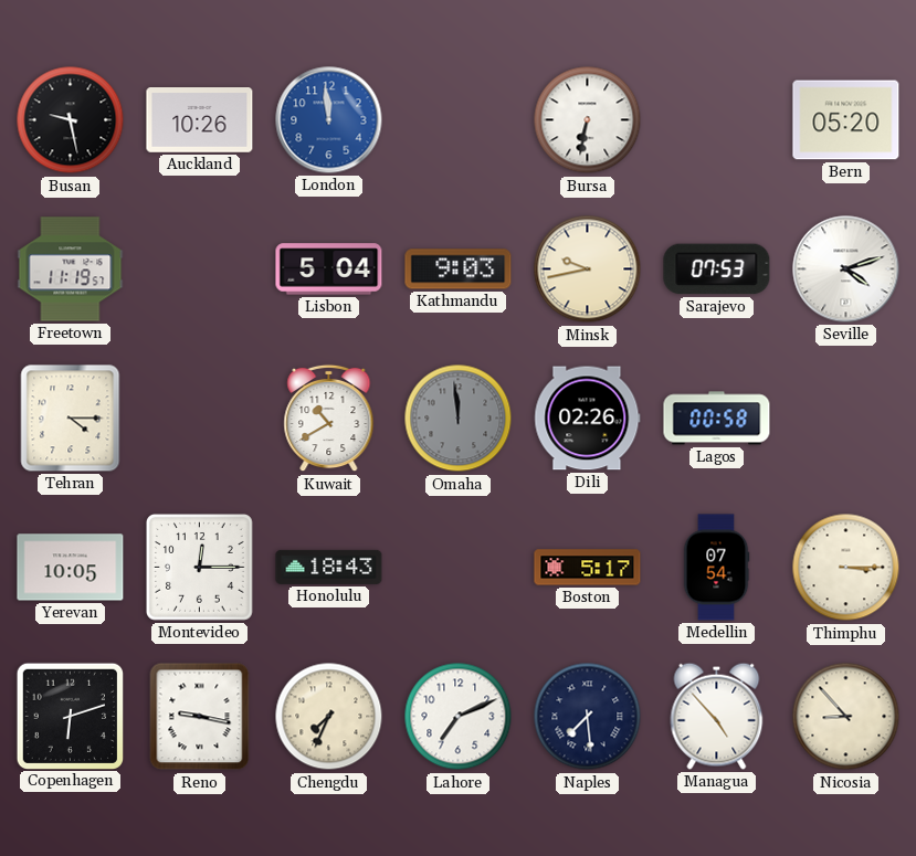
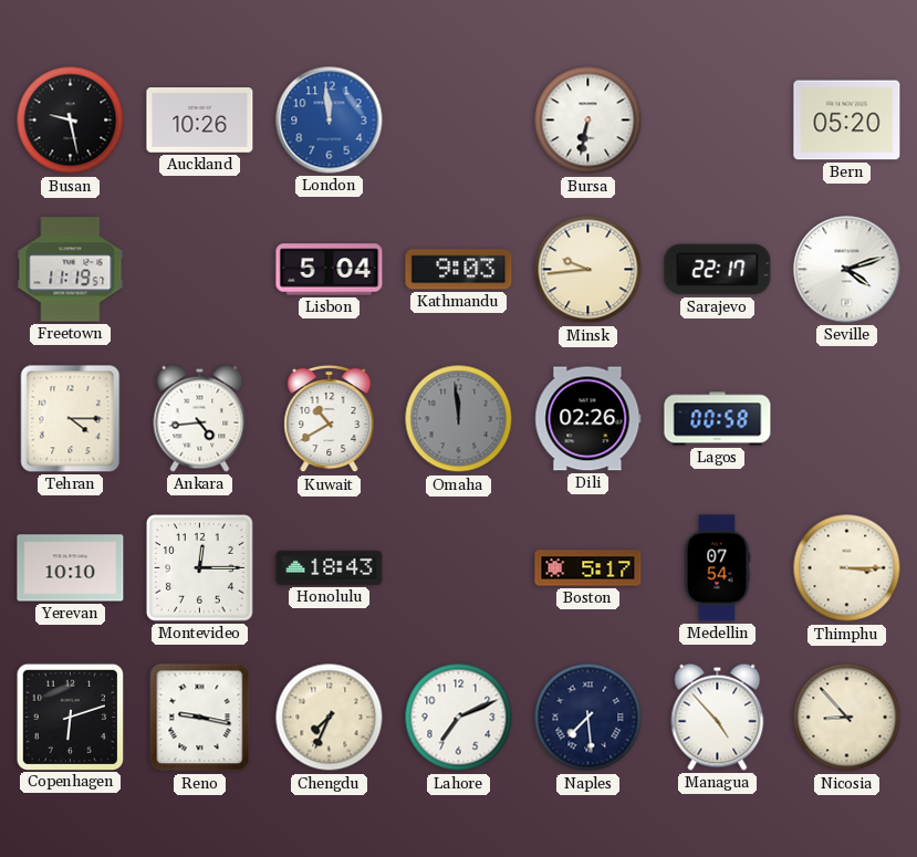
Minsk: 9:43 -> 9:44
Sarajevo: 07:53 -> 22:17
Ankara: none -> 4:44
Yerevan: 10:05 -> 10:10
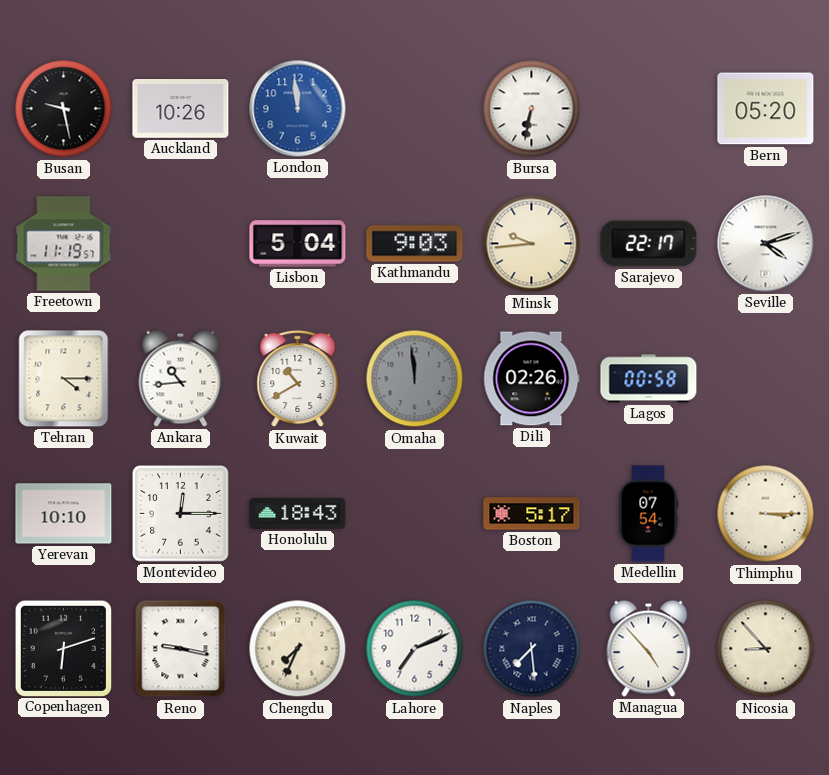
Ankara: 4:44 -> 10:44
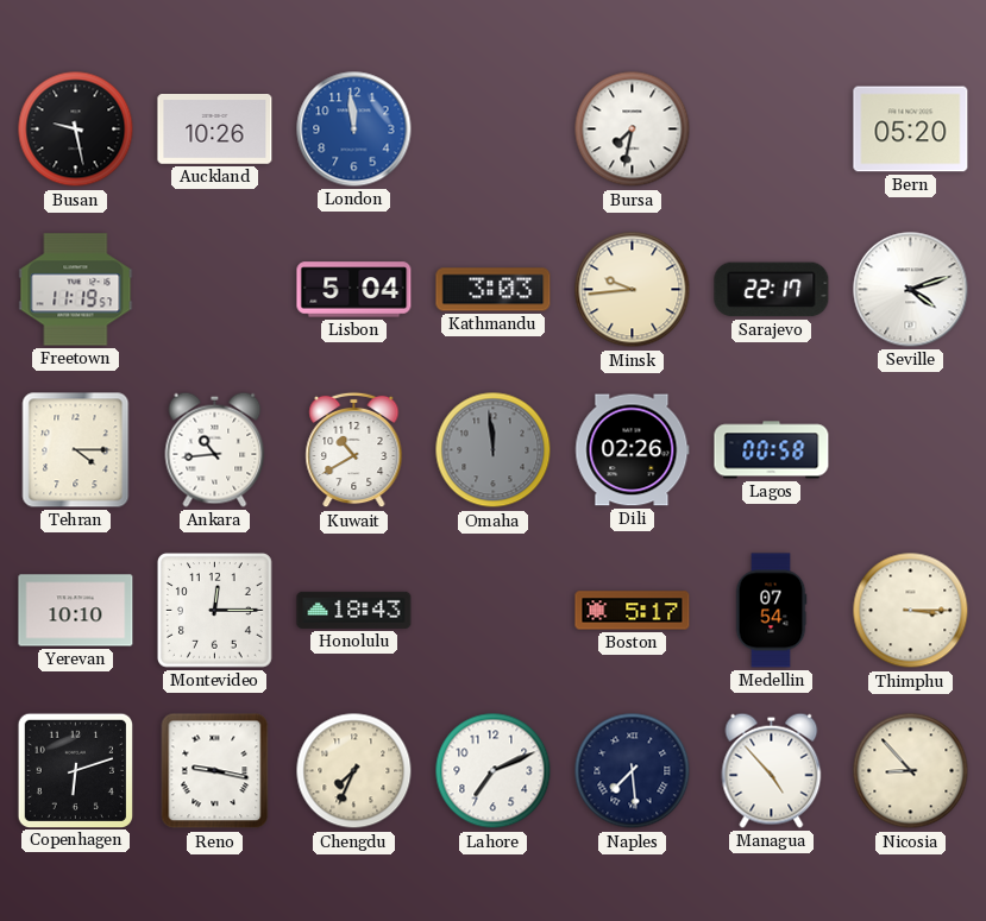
Bursa: 6:32 -> 7:32
Kathmandu: 9:03 -> 3:03
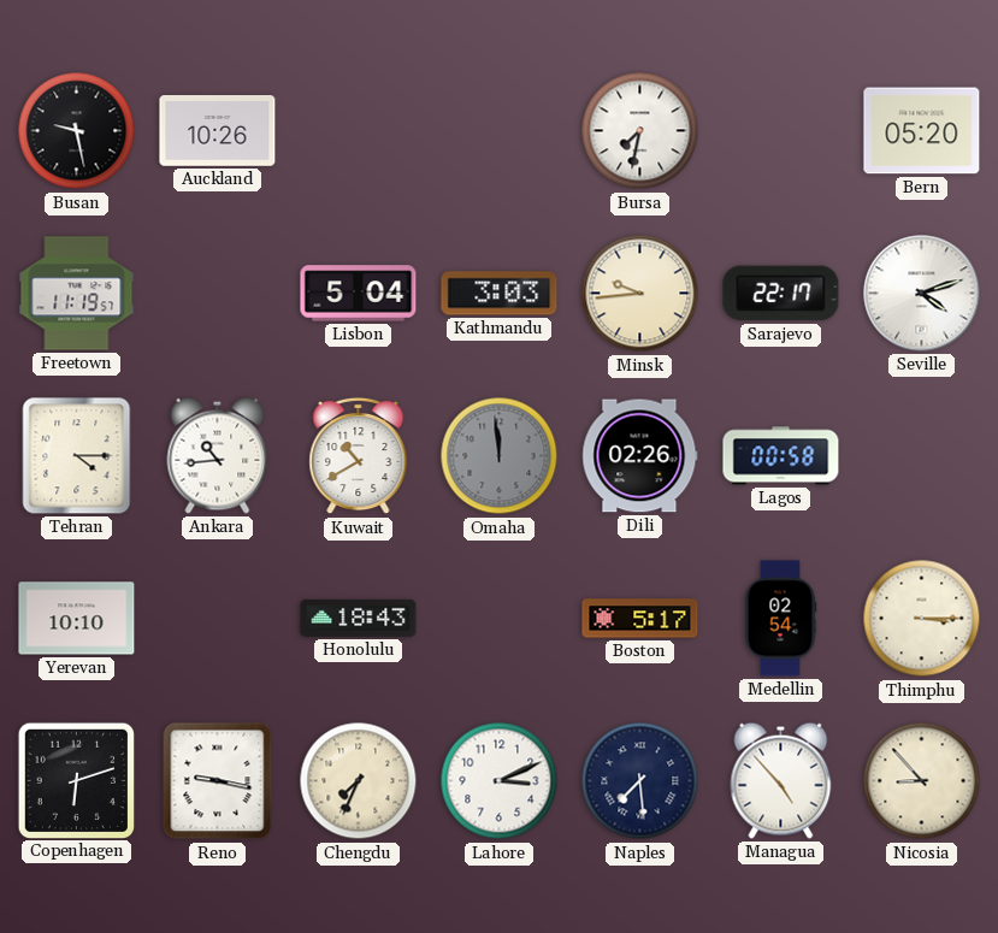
London: 11:59 -> none
Montevideo: 12:15 -> none
Medellin: 07:54 -> 02:54
Lahore: 7:11 -> 3:11
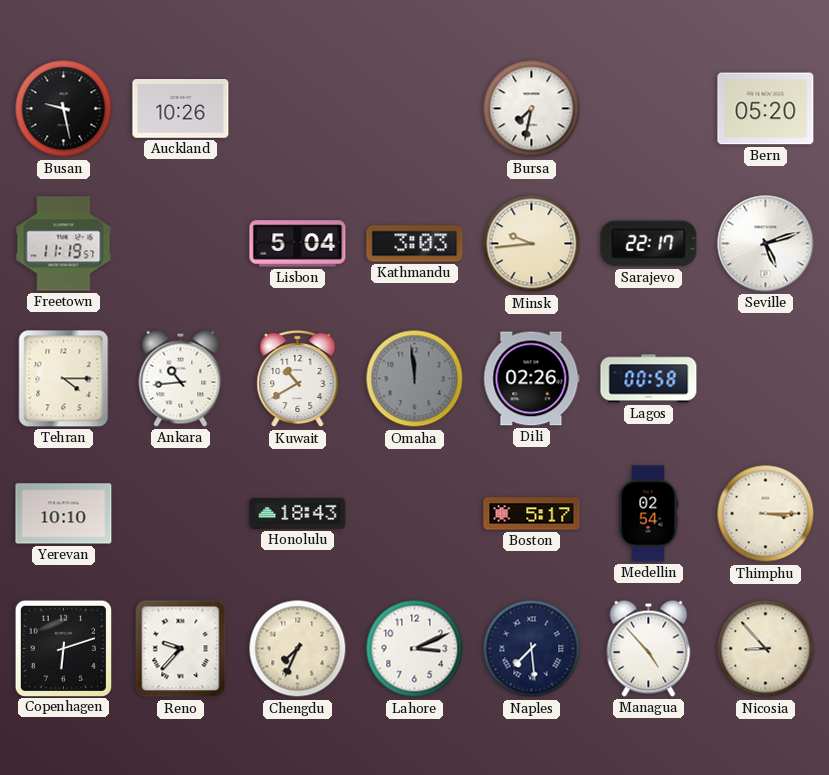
Seville: 4:12 -> 5:12
Reno: 9:17 -> 9:37
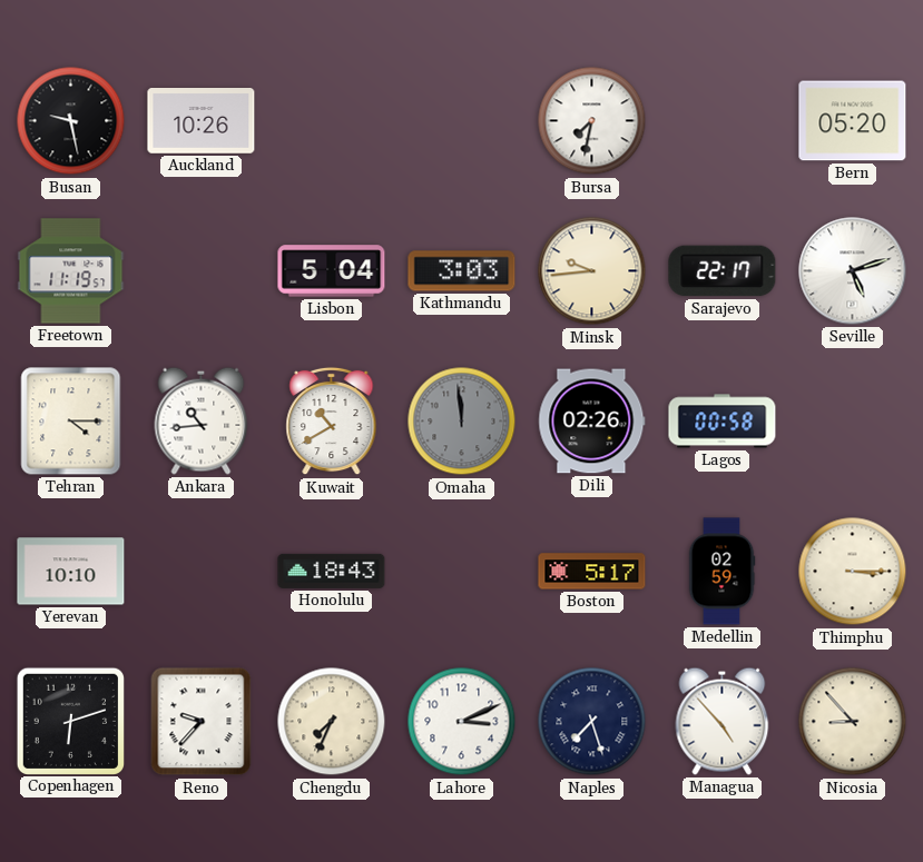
Medellin: 02:54 -> 02:59
Naples: 7:29 -> 7:27
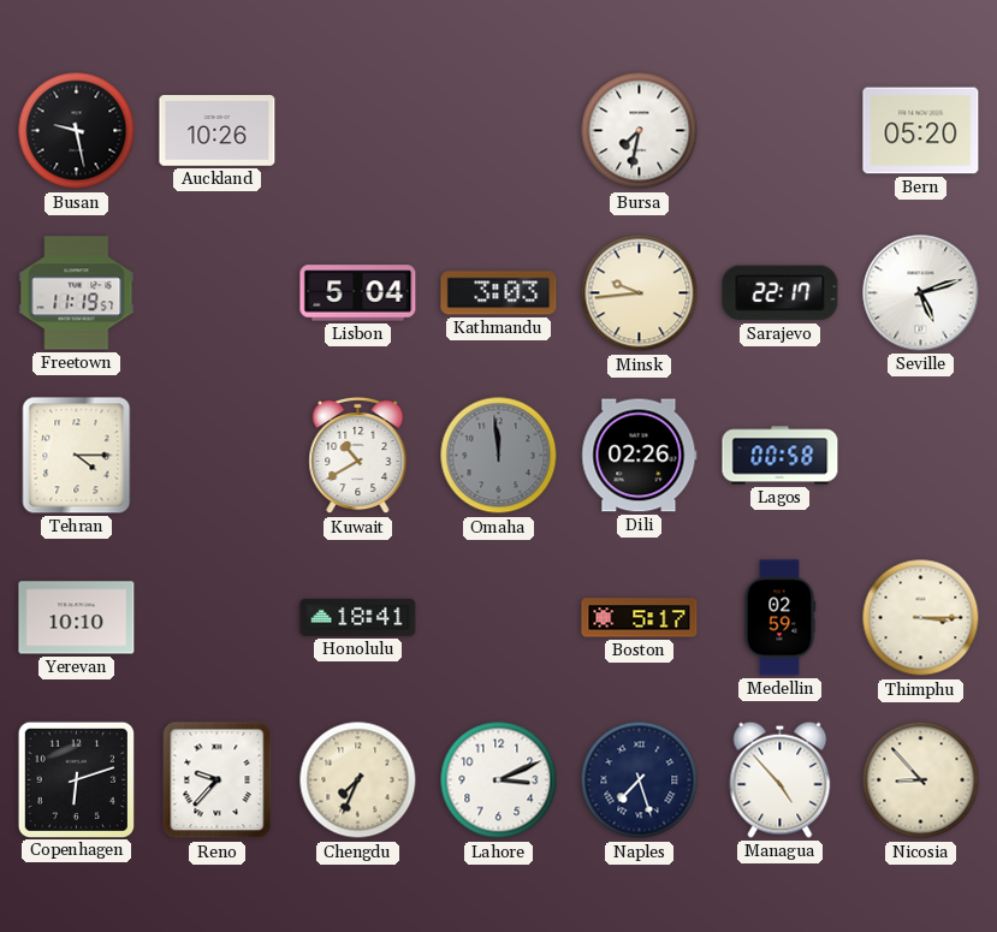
Ankara: 10:44 -> none
Honolulu: 18:43 -> 18:41
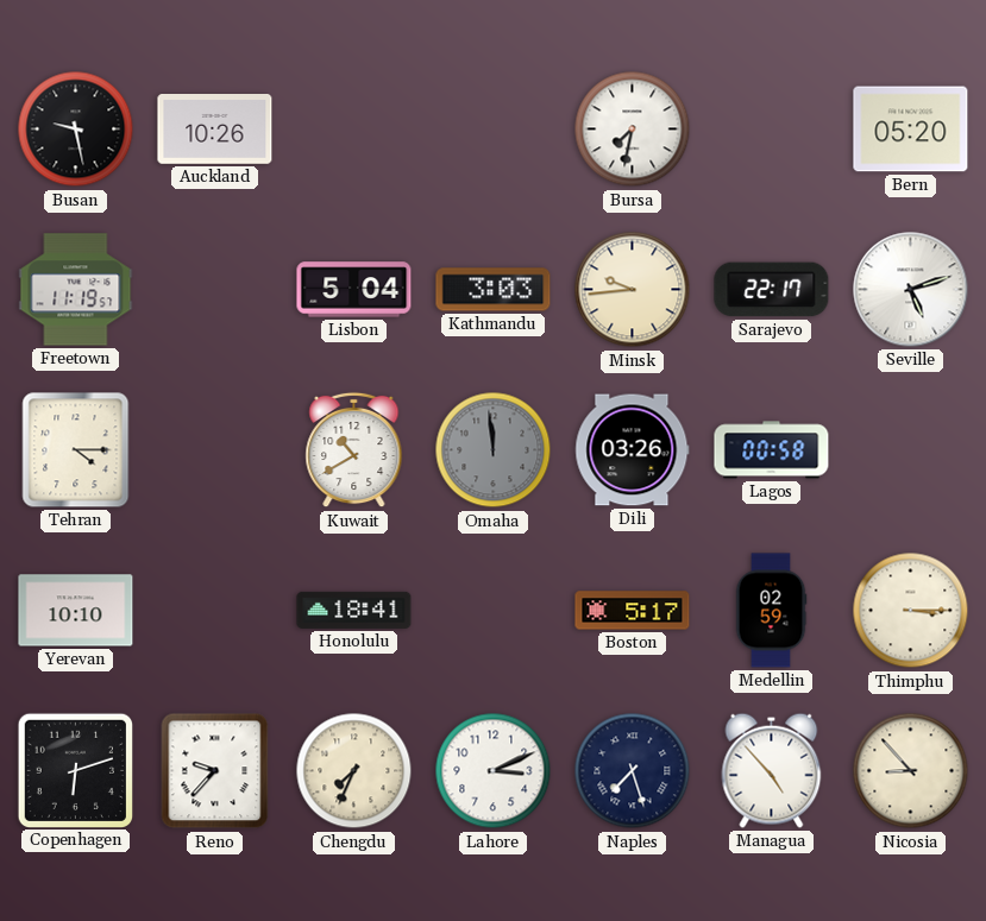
Dili: 02:26 -> 03:26
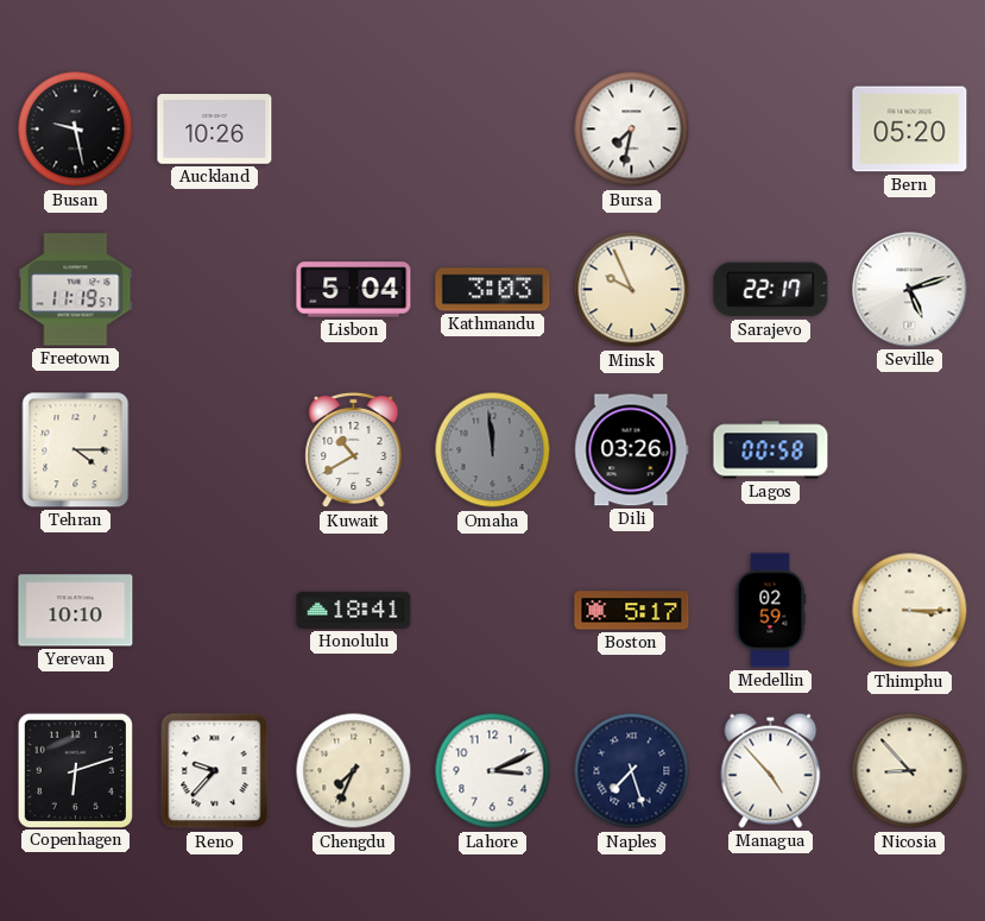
Minsk: 9:44 -> 9:56
